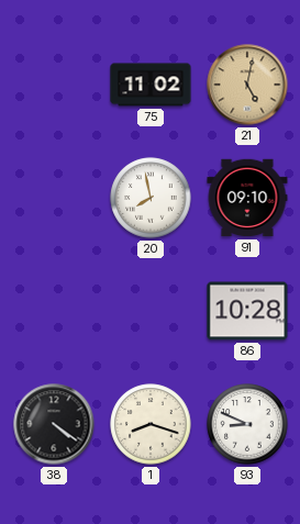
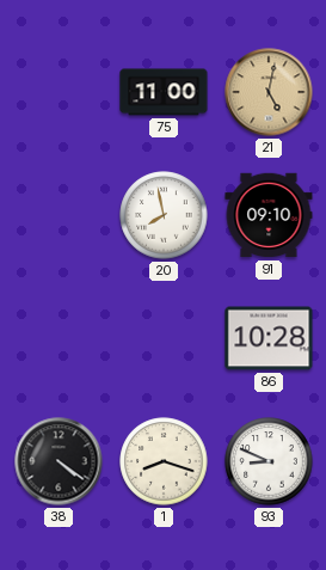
75: 11:02 -> 11:00
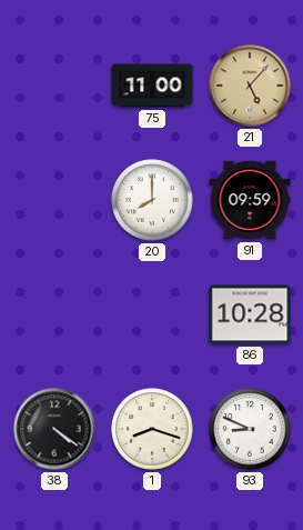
21: 5:02 -> 5:07
20: 7:58 -> 8:00
91: 09:10 -> 09:59
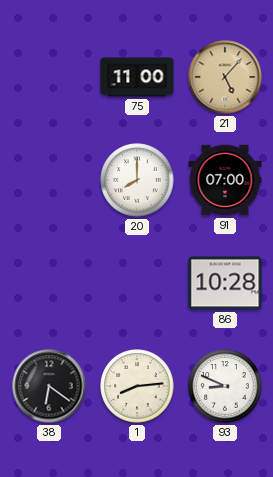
91: 09:59 -> 07:00
38: 4:21 -> 6:21
1: 8:18 -> 8:14
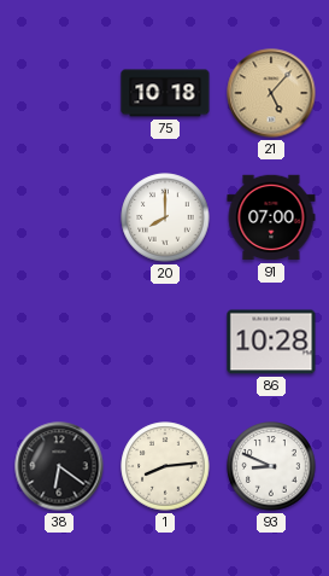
75: 11:00 -> 10:18
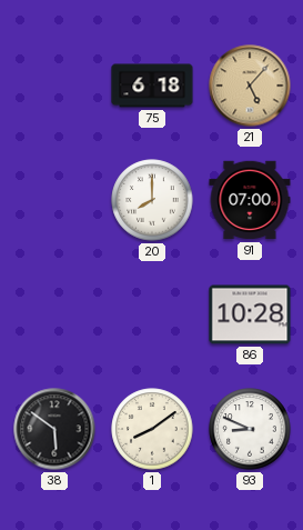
75: 10:18 -> 6:18
38: 6:21 -> 5:51
1: 8:14 -> 8:09
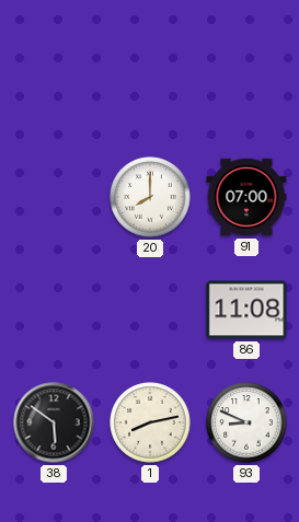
75: 6:18 -> none
21: 5:07 -> none
86: 10:28 -> 11:08
1: 8:09 -> 8:13
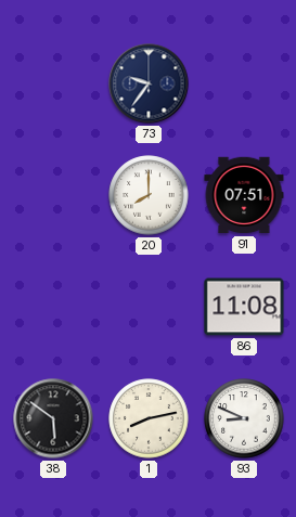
73: none -> 9:36
91: 07:00 -> 07:51
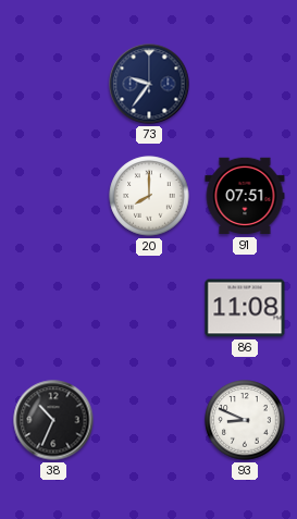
38: 5:51 -> 10:34
1: 8:13 -> none
